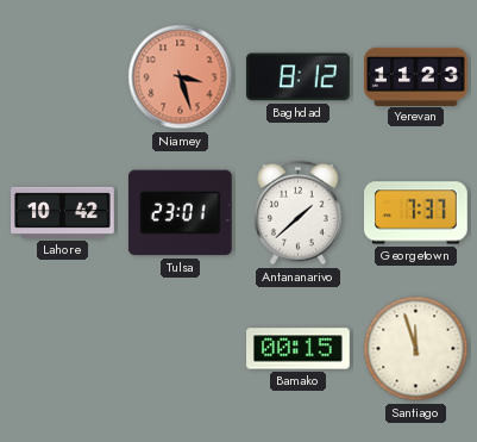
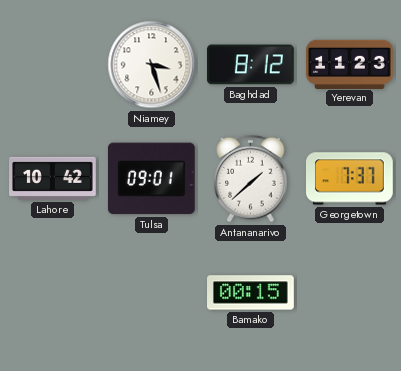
Niamey dial: salmon -> white
Tulsa: 23:01 -> 09:01
Santiago: 11:57 -> none
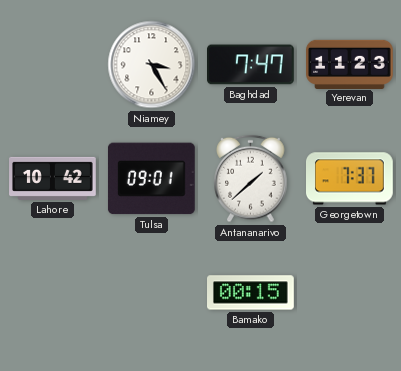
Niamey: 3:27 -> 3:25
Baghdad: 8:12 -> 7:47
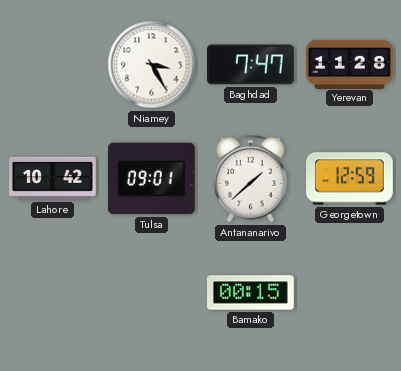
Yerevan: 11:23 -> 11:28
Georgetown: 7:37 -> 12:59
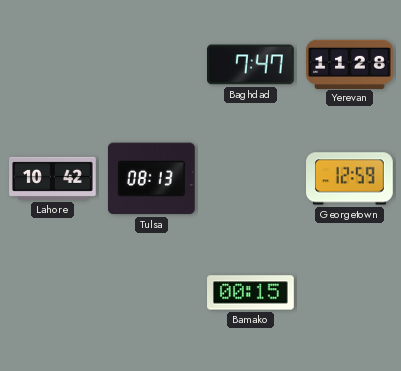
Niamey: 3:25 -> none
Tulsa: 09:01 -> 08:13
Antananarivo: 1:38 -> none
